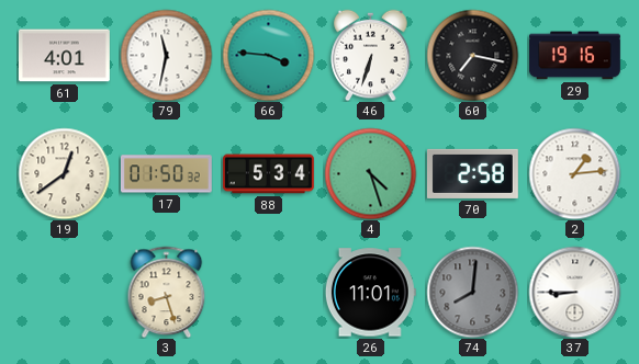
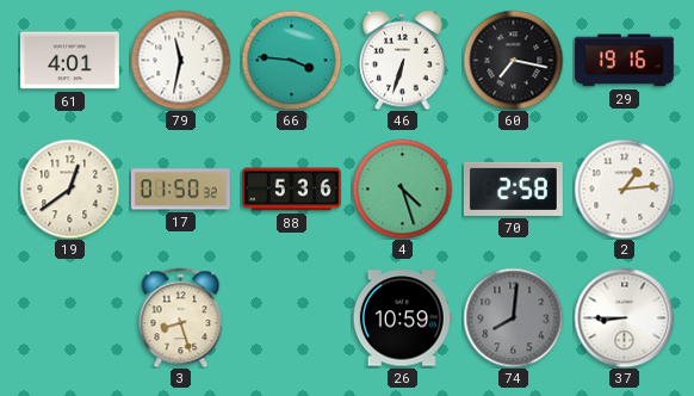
88: 5:34 -> 5:36
26: 11:01 -> 10:59
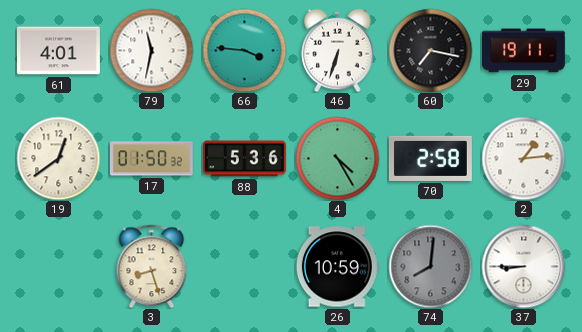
29: 19:16 -> 19:11
4: 4:27 -> 4:25
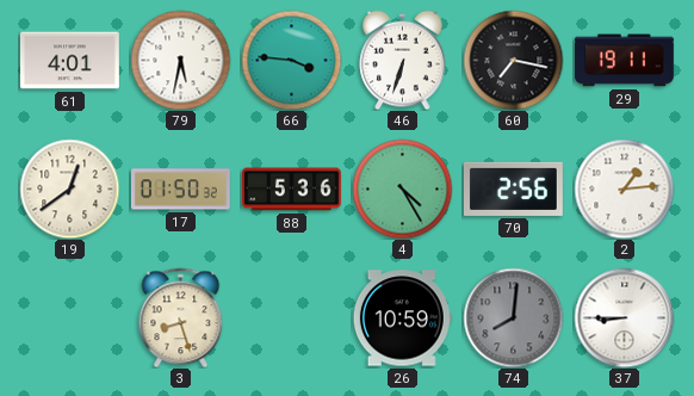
79: 11:32 -> 5:32
70: 2:58 -> 2:56
